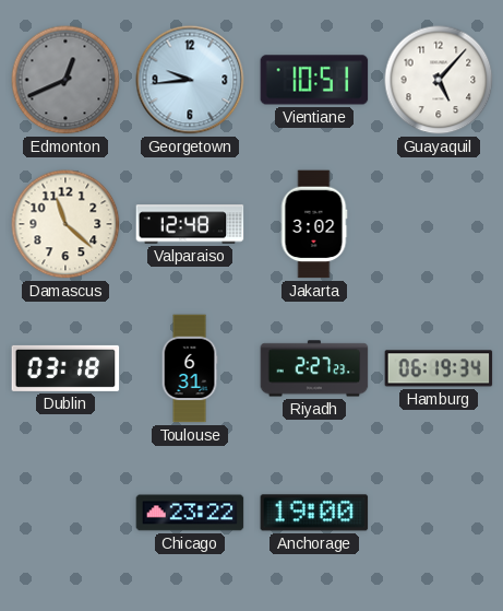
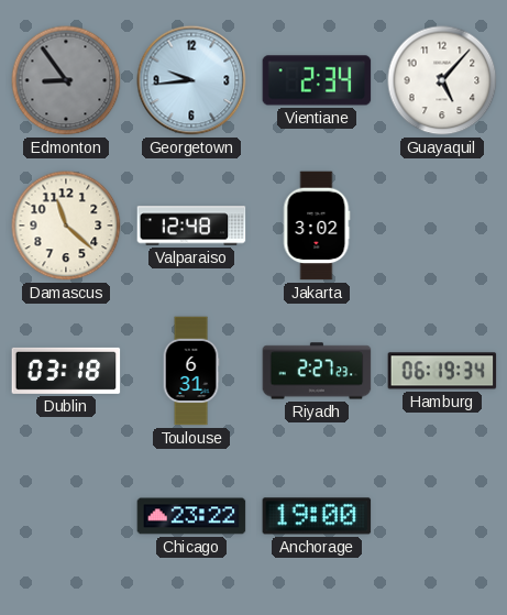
Edmonton: 12:41 -> 8:54
Vientiane: 10:51 -> 2:34
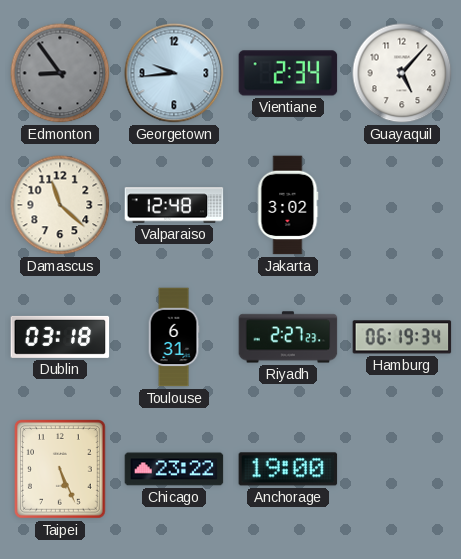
Taipei: none -> 5:26
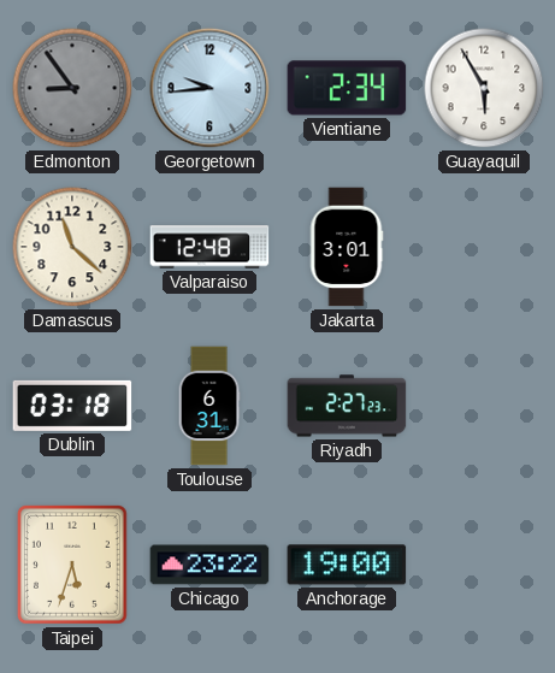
Guayaquil: 5:07 -> 5:55
Jakarta: 3:02 -> 3:01
Hamburg: 06:19 -> none
Taipei: 5:26 -> 5:33
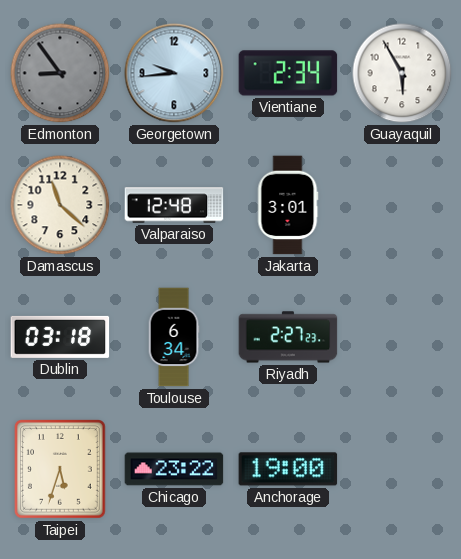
Toulouse: 6:31 -> 6:34
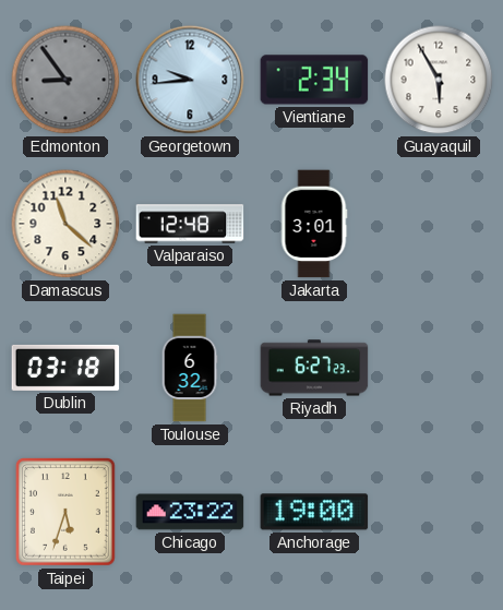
Toulouse: 6:34 -> 6:32
Riyadh: 2:27 -> 6:27
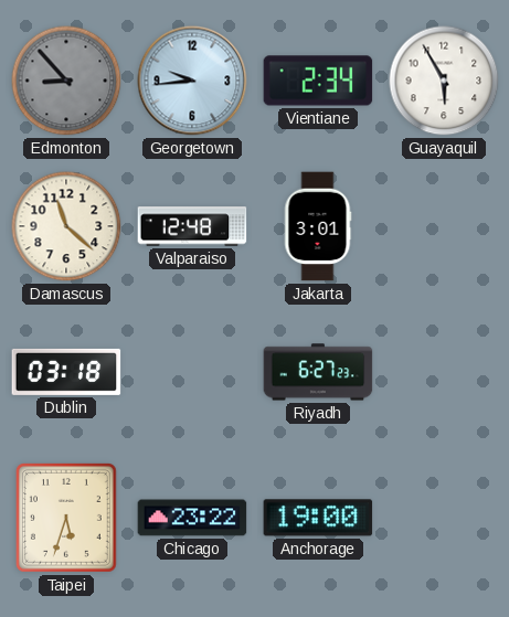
Edmonton: 8:54 -> 8:53
Toulouse: 6:32 -> none
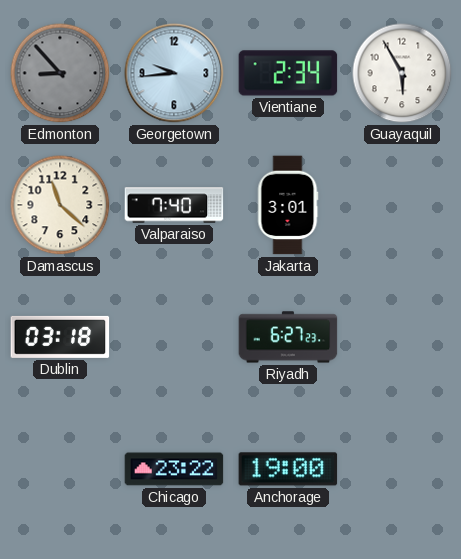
Valparaiso: 12:48 -> 7:40
Taipei: 5:33 -> none
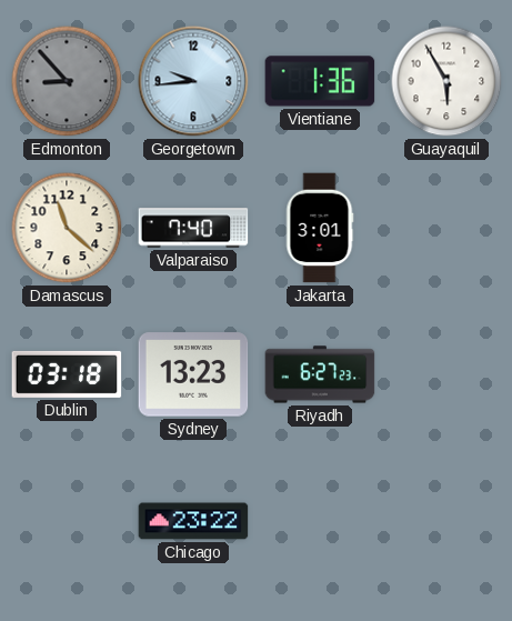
Vientiane: 2:34 -> 1:36
Sydney: none -> 13:23
Anchorage: 19:00 -> none
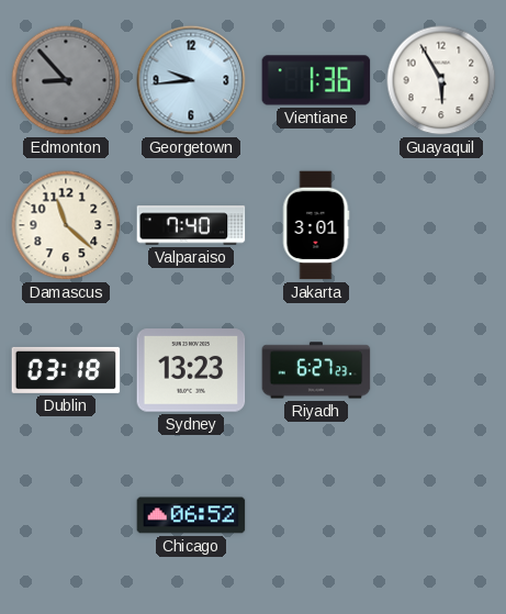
Chicago: 23:22 -> 06:52
